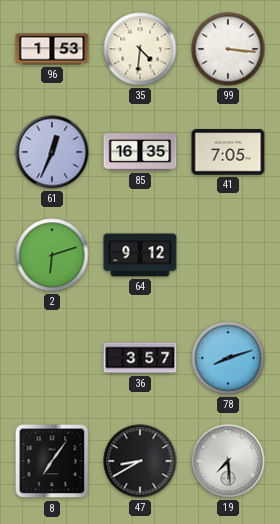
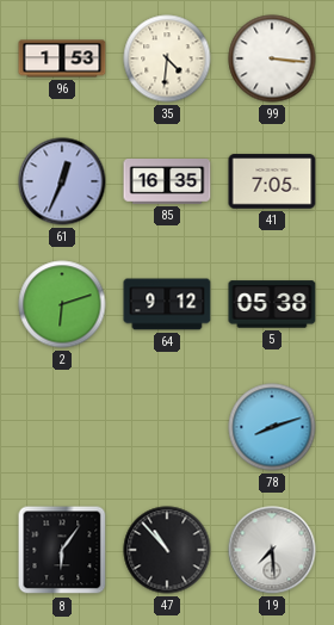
5: none -> 05:38
36: 3:57 -> none
8: 7:06 -> 6:06
47: 8:40 -> 10:53
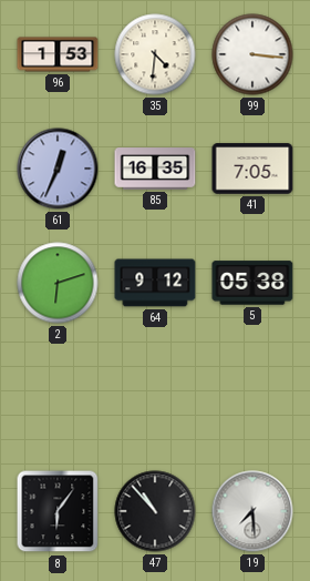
78: 8:12 -> none
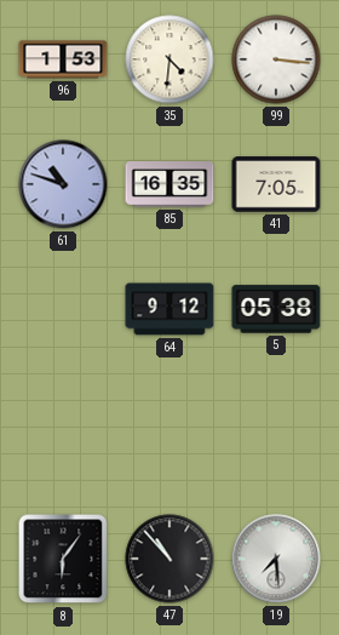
61: 12:34 -> 10:48
2: 6:12 -> none
